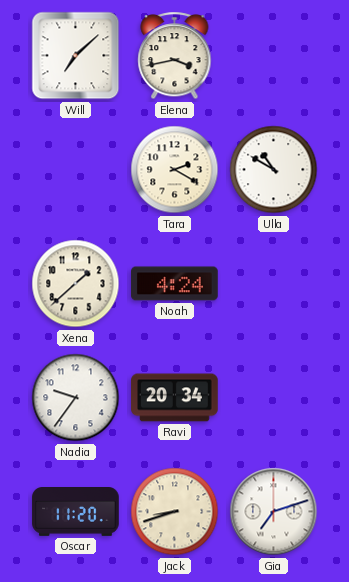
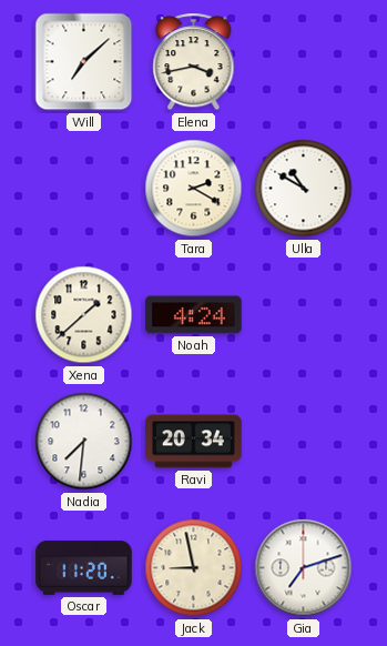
Nadia: 9:36 -> 7:31
Jack: 8:42 -> 8:58
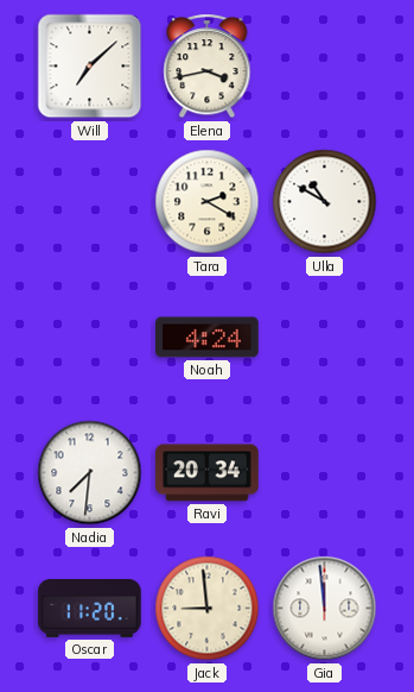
Xena: 1:38 -> none
Jack: 8:58 -> 8:59
Gia: 7:12 -> 11:59
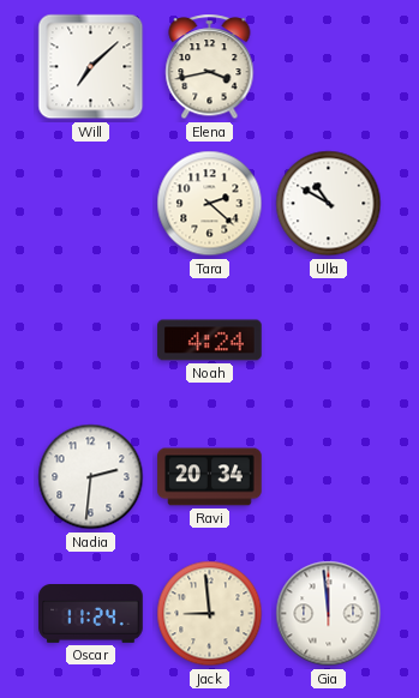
Tara: 2:20 -> 2:22
Nadia: 7:31 -> 2:31
Oscar: 11:20 -> 11:24
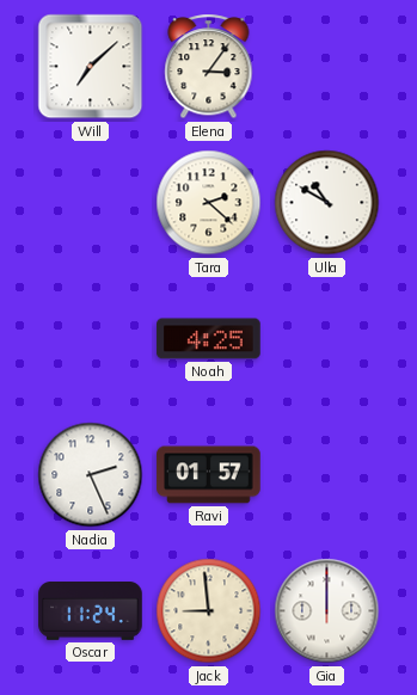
Elena: 3:43 -> 3:06
Noah: 4:24 -> 4:25
Nadia: 2:31 -> 2:26
Ravi: 20:34 -> 01:57
Gia: 11:59 -> 12:00
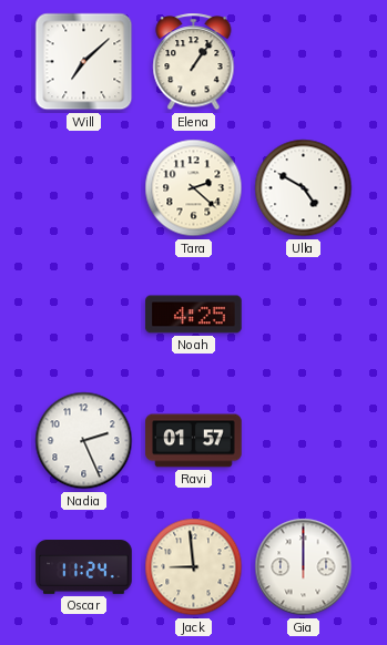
Elena: 3:06 -> 1:06
Ulla: 10:50 -> 4:50
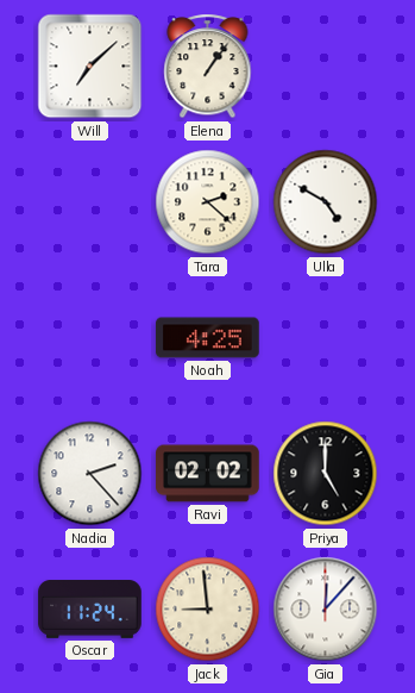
Nadia: 2:26 -> 2:23
Ravi: 01:57 -> 02:02
Priya: none -> 5:00
Gia: 12:00 -> 12:07
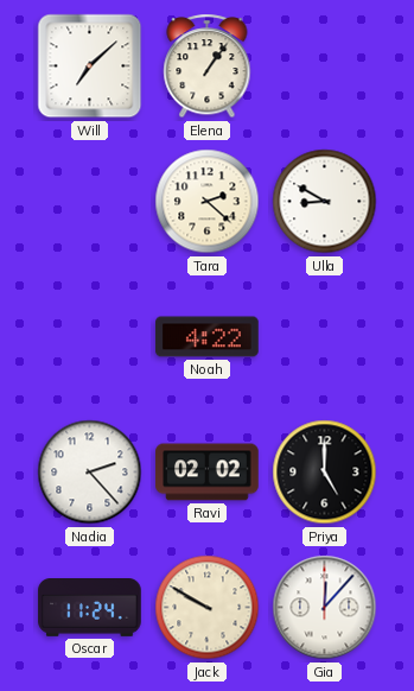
Ulla: 4:50 -> 8:50
Noah: 4:25 -> 4:22
Jack: 8:59 -> 9:50
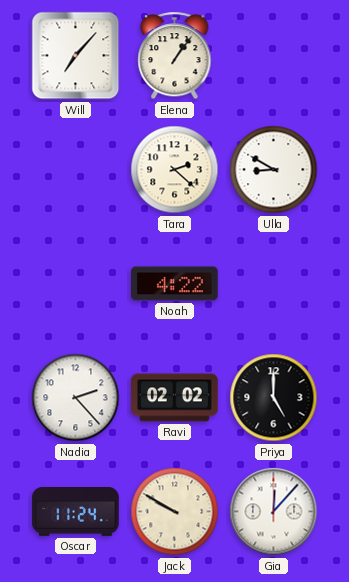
Will: 7:08 -> 7:07
